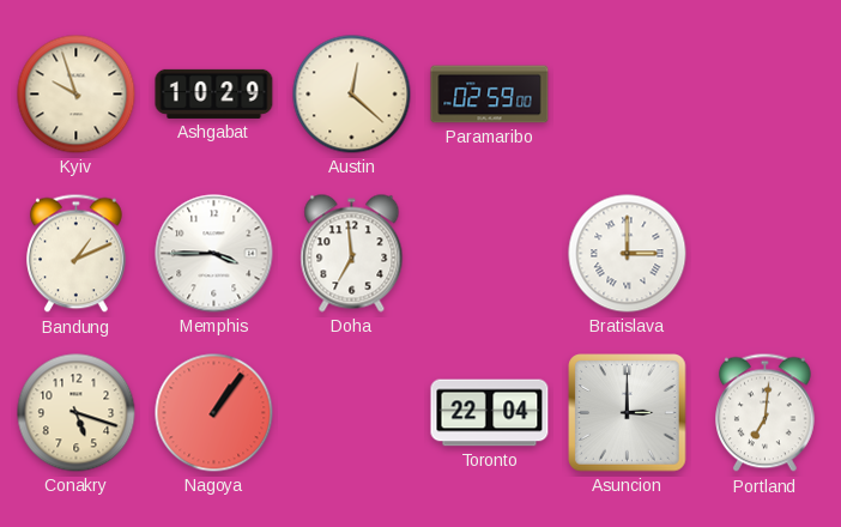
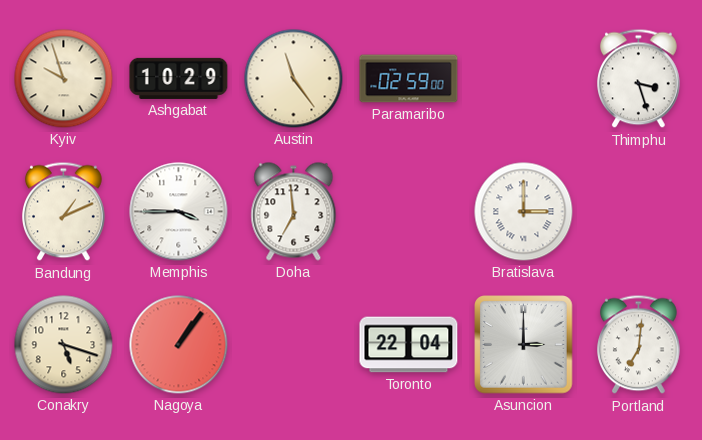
Austin: 12:22 -> 11:24
Thimphu: none -> 3:27
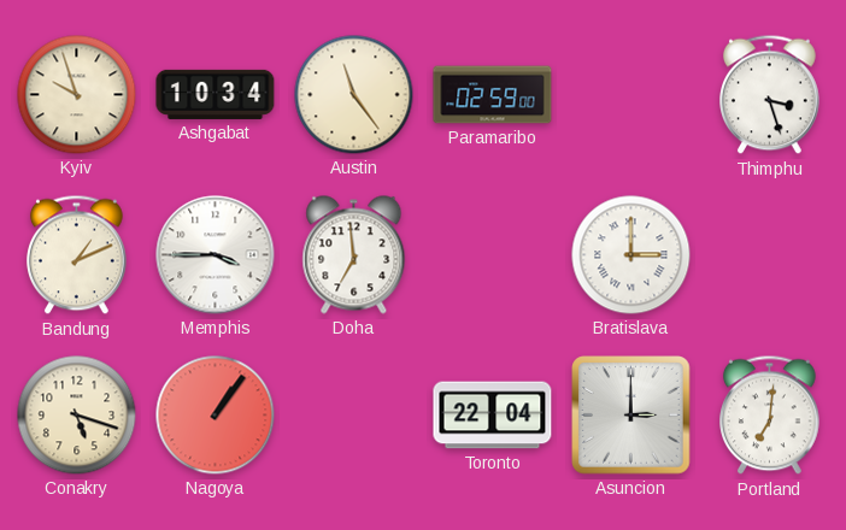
Ashgabat: 10:29 -> 10:34
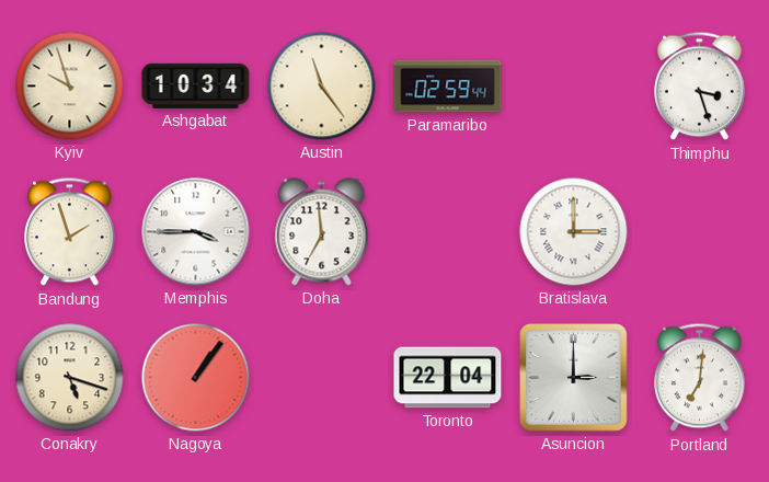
Paramaribo: 02:59:00 -> 02:59:44
Bandung: 1:11 -> 1:57
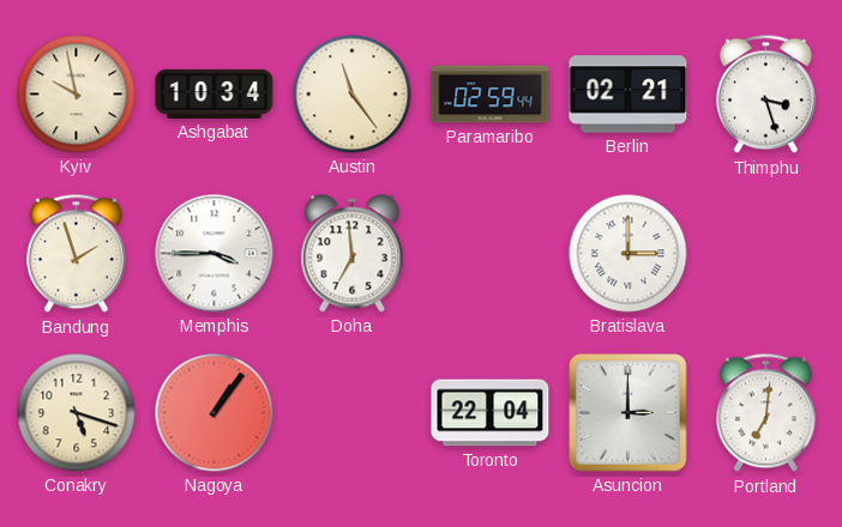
Kyiv: 9:57 -> 9:58
Berlin: none -> 02:21
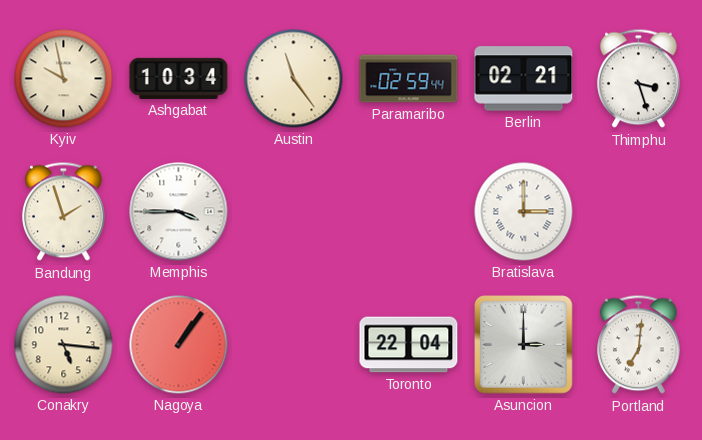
Doha: 6:59 -> none
Conakry: 5:18 -> 5:16
